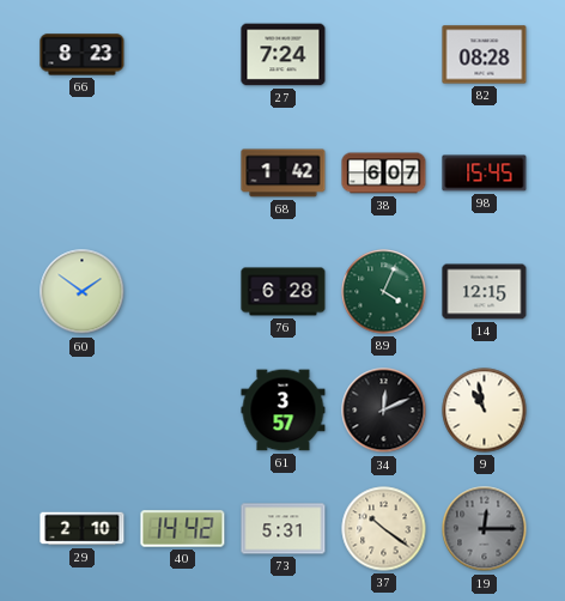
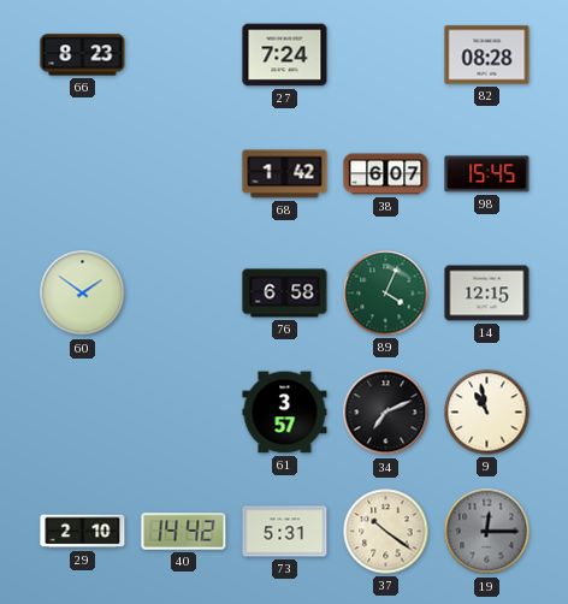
76: 6:28 -> 6:58
34: 12:11 -> 7:11
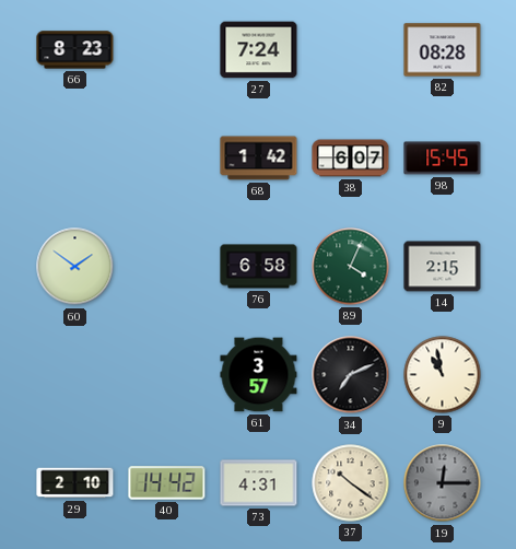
14: 12:15 -> 2:15
73: 5:31 -> 4:31
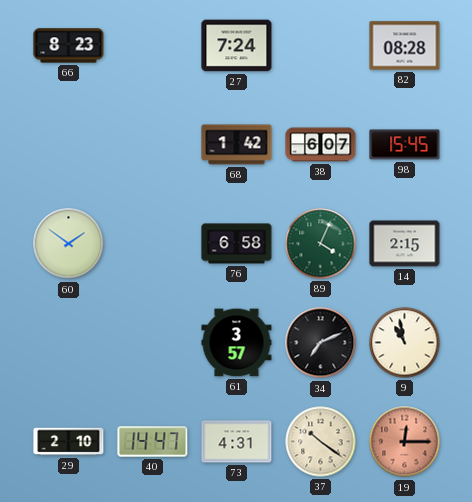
40: 14:42 -> 14:47
19 dial: grey -> salmon
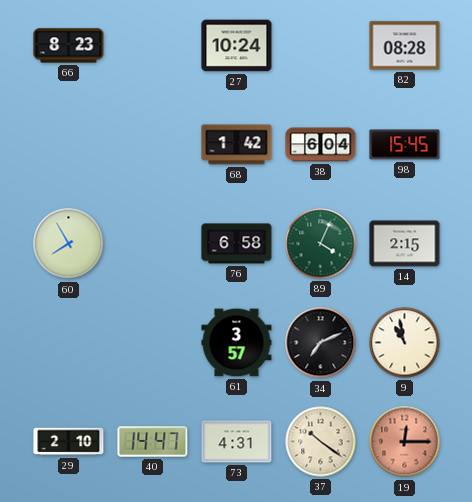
27: 7:24 -> 10:24
38: 6:07 -> 6:04
60: 1:51 -> 7:55
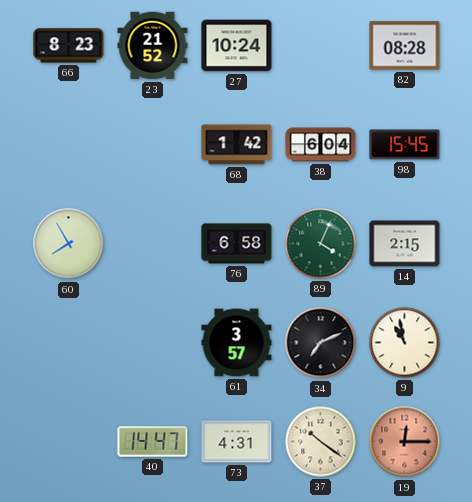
23: none -> 21:52
29: 2:10 -> none
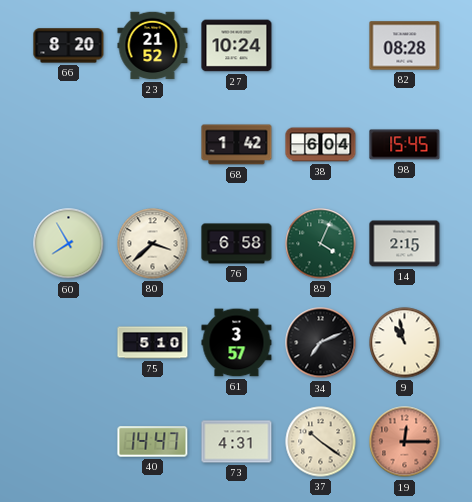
66: 8:23 -> 8:20
80: none -> 3:38
75: none -> 5:10
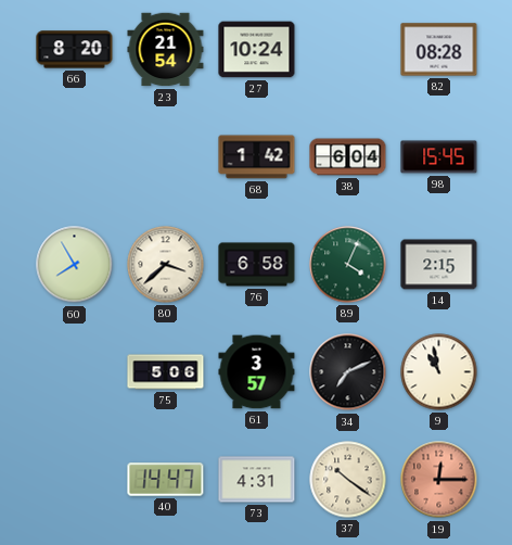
23: 21:52 -> 21:54
75: 5:10 -> 5:06
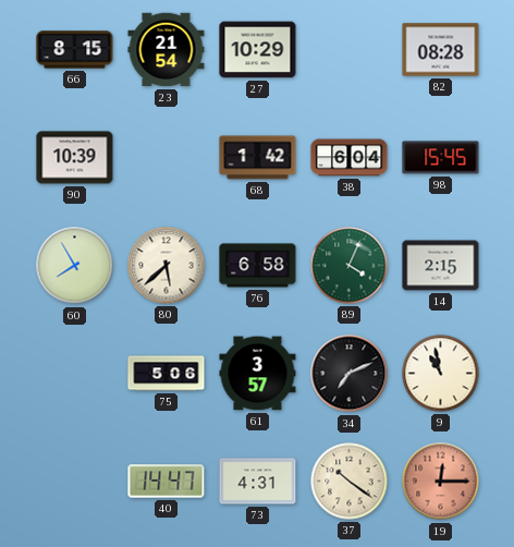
66: 8:20 -> 8:15
27: 10:24 -> 10:29
90: none -> 10:39
80: 3:38 -> 5:38
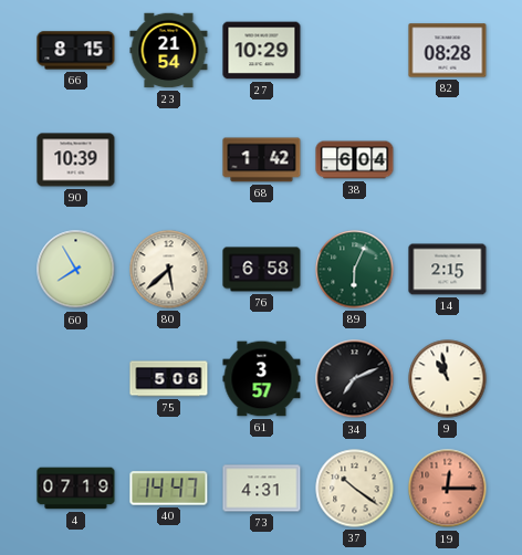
98: 15:45 -> none
89: 4:04 -> 6:04
4: none -> 07:19
